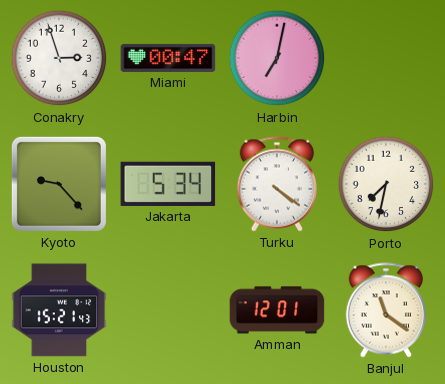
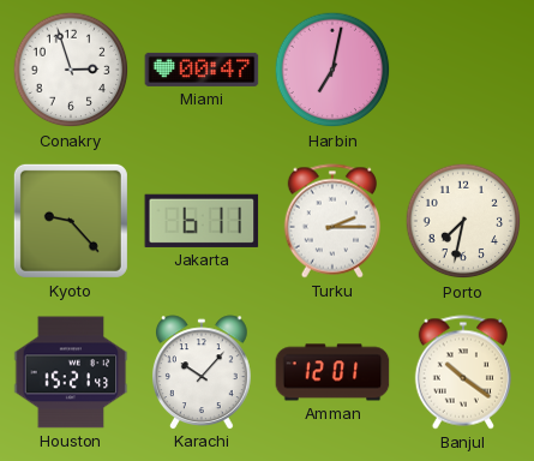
Jakarta: 5:34 -> 6:11
Turku: 4:21 -> 2:15
Karachi: none -> 10:07
Banjul: 11:21 -> 10:21
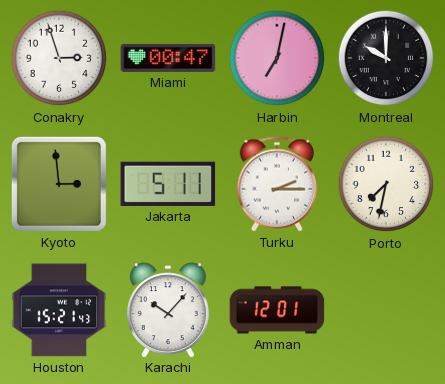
Montreal: none -> 10:00
Kyoto: 9:23 -> 2:59
Jakarta: 6:11 -> 5:11
Banjul: 10:21 -> none
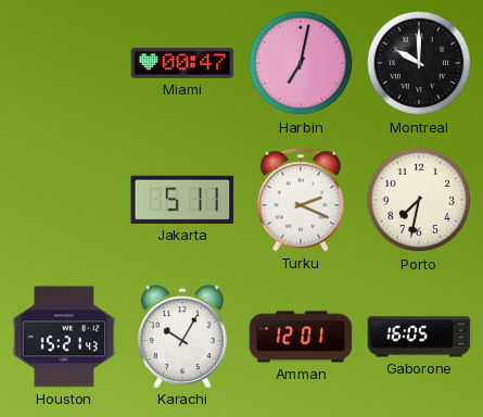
Conakry: 2:57 -> none
Kyoto: 2:59 -> none
Turku: 2:15 -> 2:19
Karachi: 10:07 -> 10:05
Gaborone: none -> 16:05
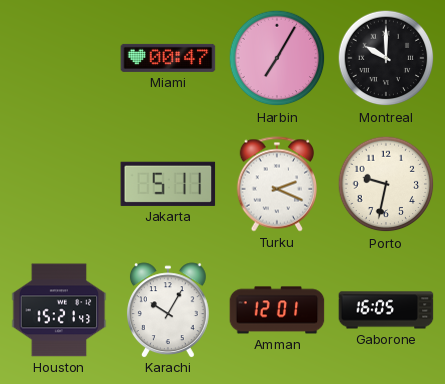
Harbin: 7:02 -> 7:05
Porto: 7:32 -> 9:32
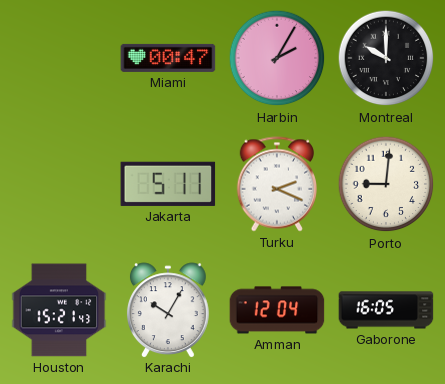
Harbin: 7:05 -> 2:05
Porto: 9:32 -> 9:01
Amman: 12:01 -> 12:04
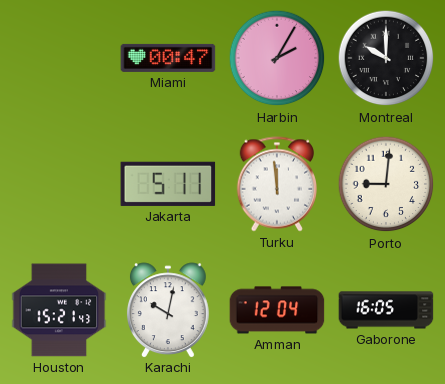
Turku: 2:19 -> 11:59
Karachi: 10:05 -> 10:02
